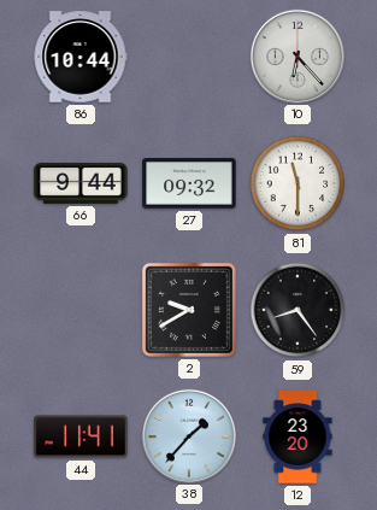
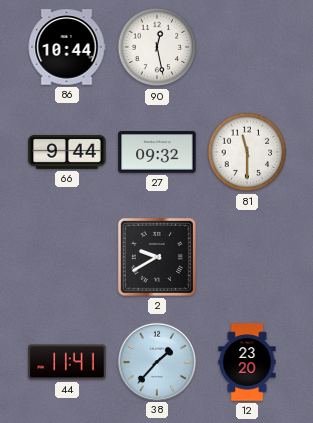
90: none -> 12:28
10: 6:23 -> none
59: 8:24 -> none
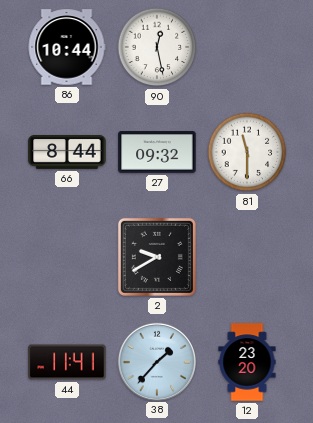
66: 9:44 -> 8:44
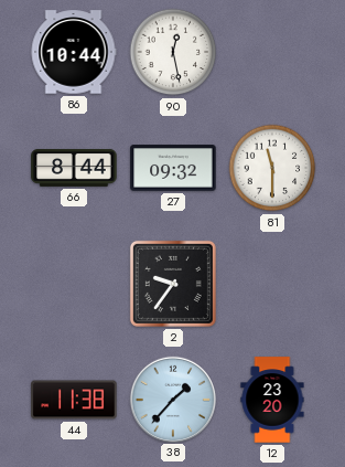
2: 9:40 -> 9:36
44: 11:41 -> 11:38
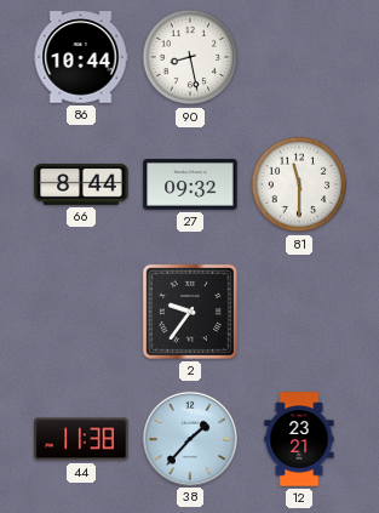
90: 12:28 -> 8:28
12: 23:20 -> 23:21
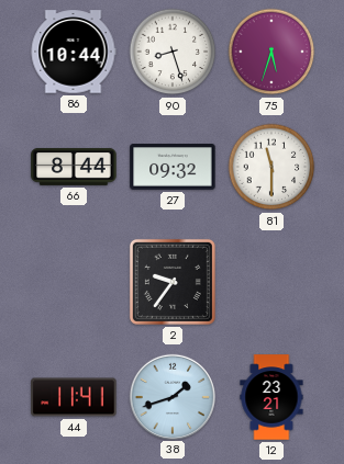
90: 8:28 -> 8:27
75: none -> 5:33
44: 11:38 -> 11:41
38: 1:37 -> 1:42
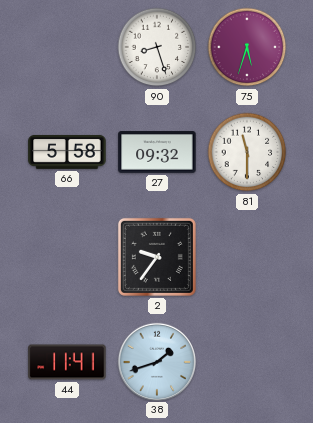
86: 10:44 -> none
66: 8:44 -> 5:58
12: 23:21 -> none
